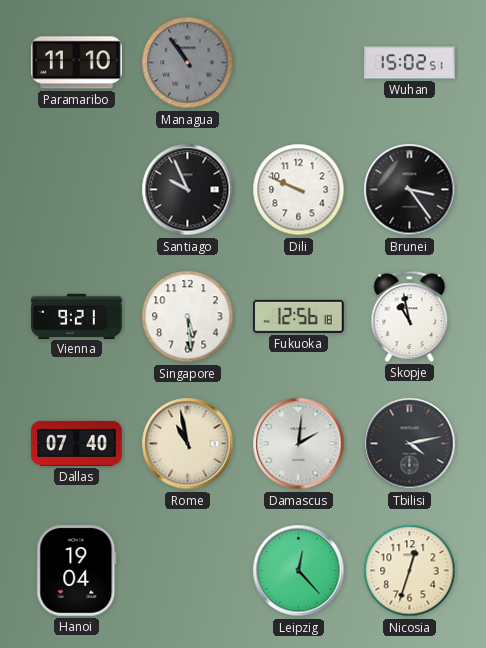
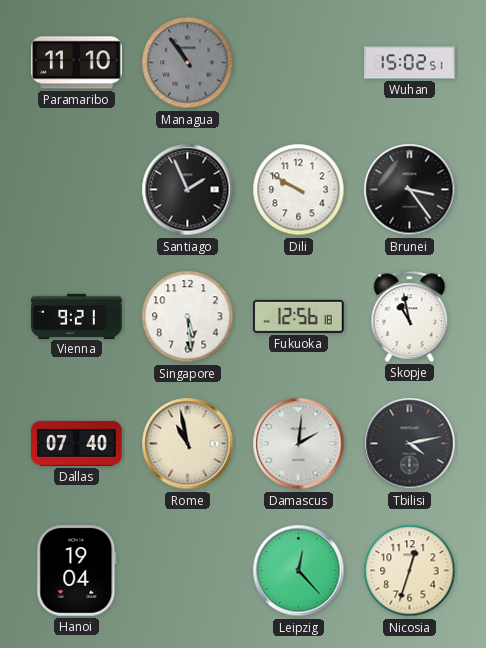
Santiago: 9:56 -> 1:56
Dili: 9:49 -> 9:50
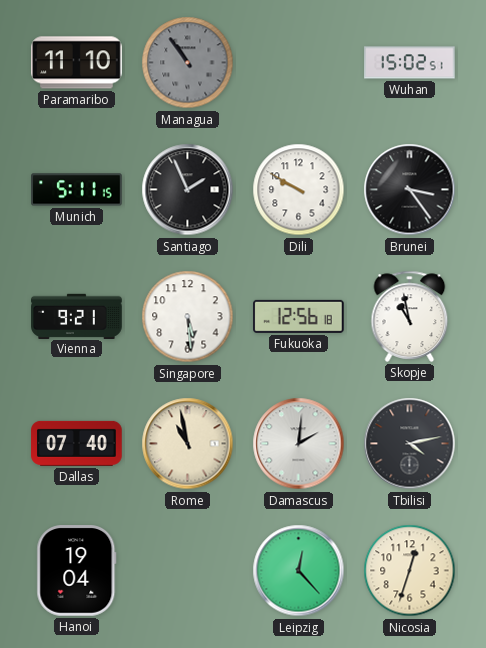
Munich: none -> 5:11
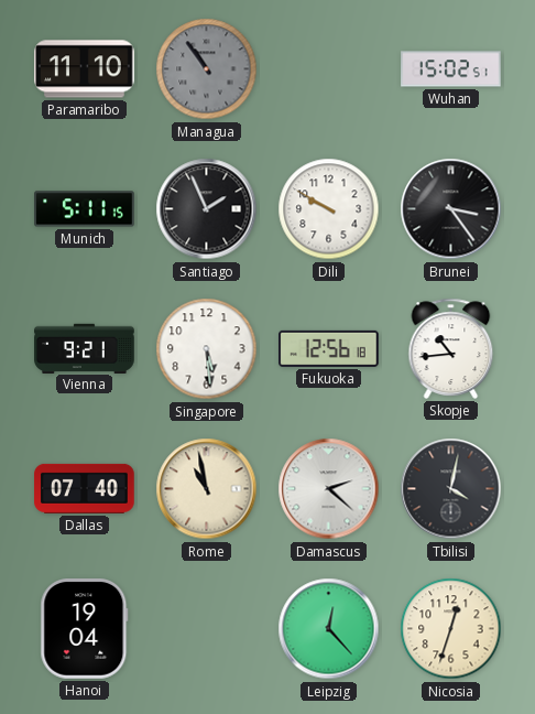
Skopje: 10:58 -> 10:44
Damascus: 2:01 -> 2:22
Tbilisi: 4:13 -> 4:02
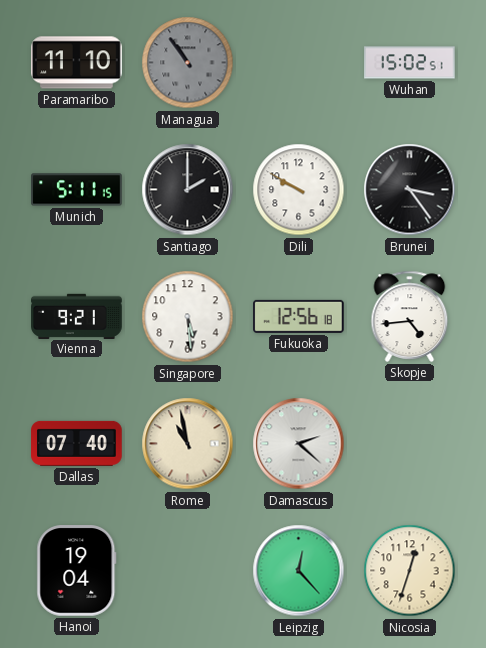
Santiago: 1:56 -> 2:00
Skopje: 10:44 -> 4:44
Tbilisi: 4:02 -> none
